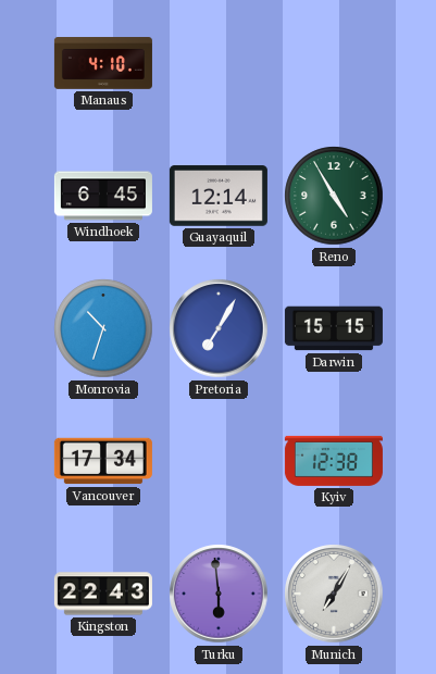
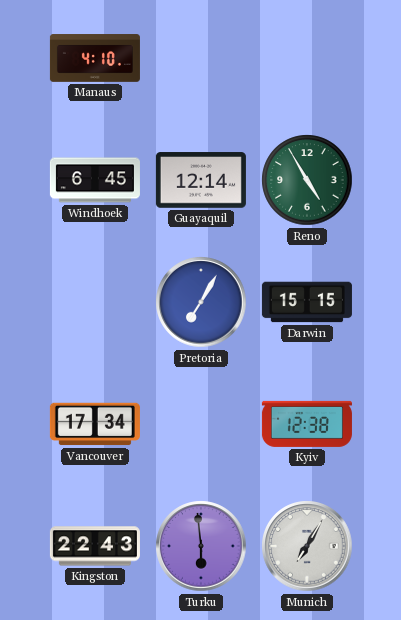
Monrovia: 10:33 -> none
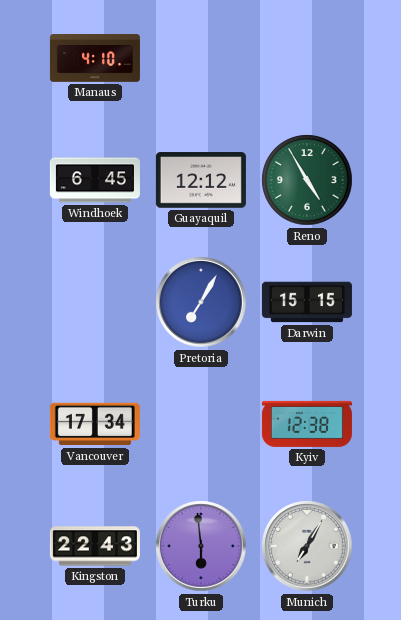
Guayaquil: 12:14 -> 12:12
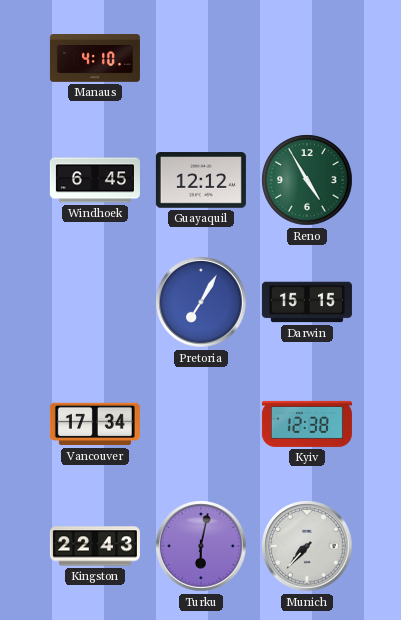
Turku: 5:59 -> 6:02
Munich: 7:05 -> 7:37
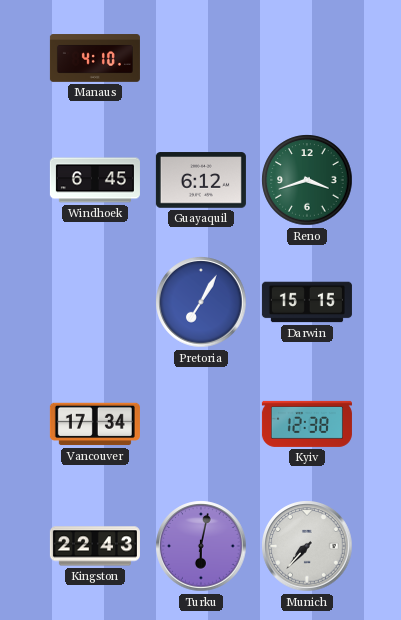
Guayaquil: 12:12 -> 6:12
Reno: 4:55 -> 3:42
